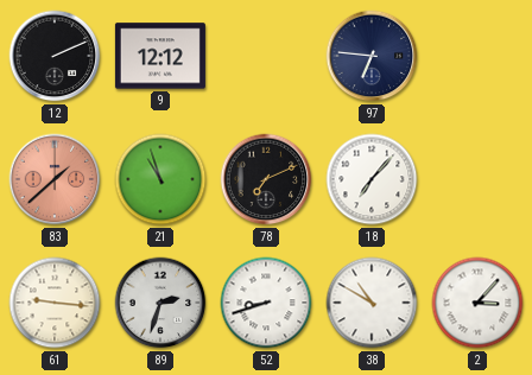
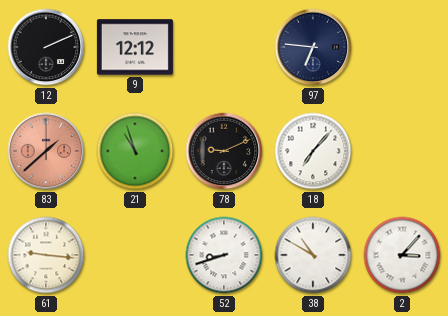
78: 7:11 -> 9:11
89: 2:33 -> none
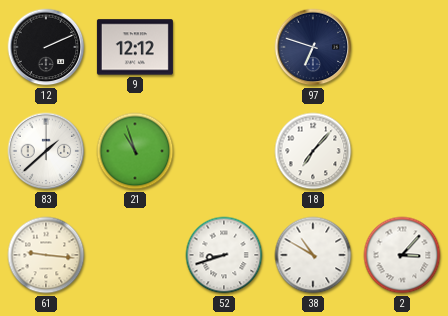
97: 6:46 -> 6:48
83 dial: salmon -> white
78: 9:11 -> none
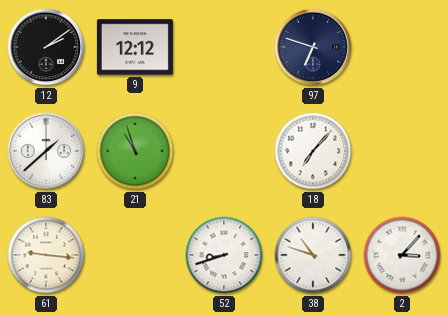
12: 2:11 -> 2:09
38: 10:50 -> 10:48
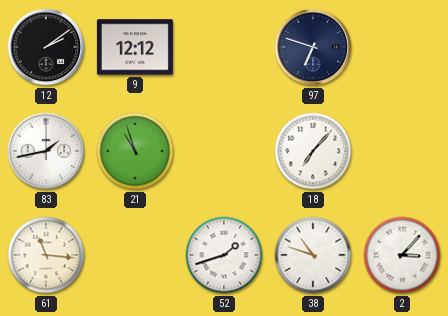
83: 1:38 -> 1:43
61: 9:16 -> 11:16
52: 8:42 -> 1:42
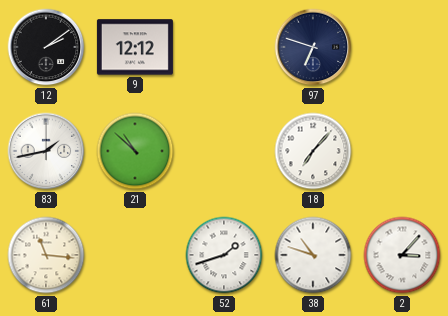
21: 10:57 -> 10:52
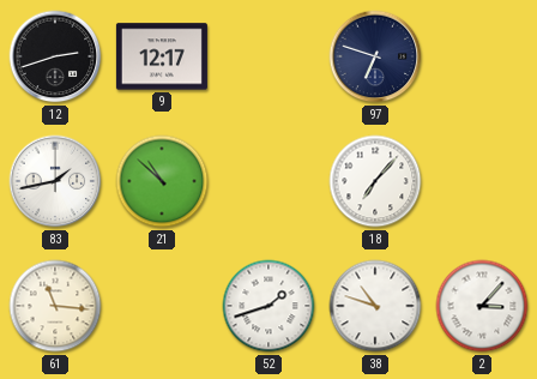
12: 2:09 -> 2:42
9: 12:12 -> 12:17
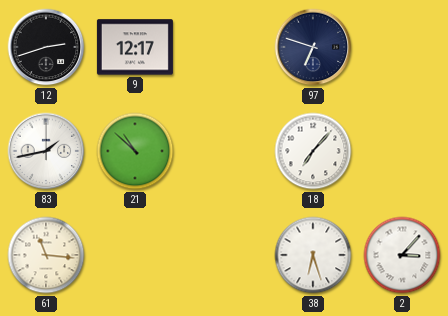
52: 1:42 -> none
38: 10:48 -> 6:27
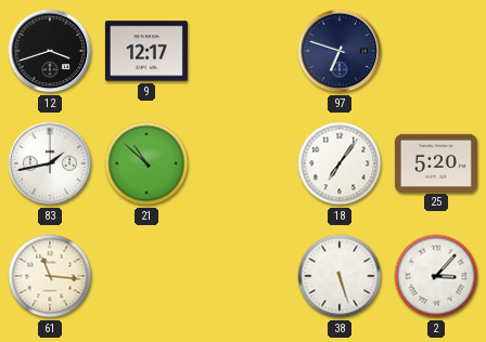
12: 2:42 -> 3:42
18: 7:07 -> 7:06
25: none -> 5:20
38: 6:27 -> 5:27
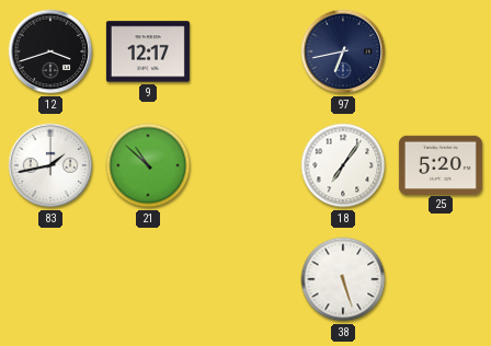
97: 6:48 -> 6:43
61: 11:16 -> none
2: 3:07 -> none
